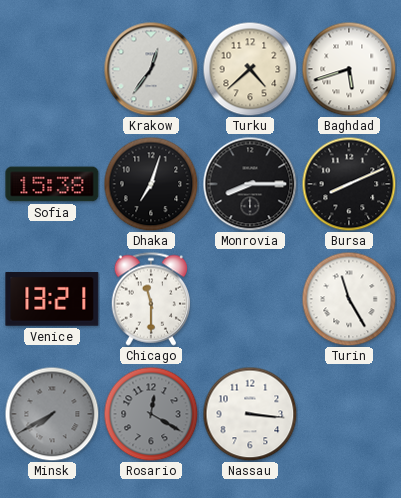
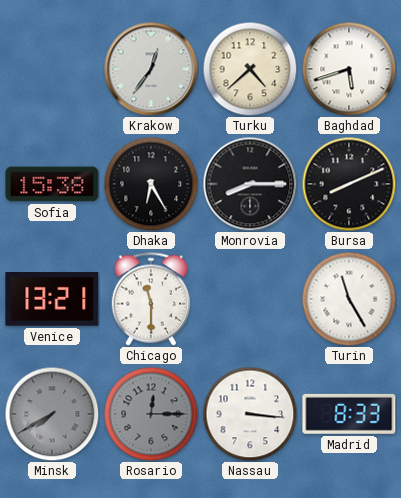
Dhaka: 7:03 -> 6:25
Rosario: 12:20 -> 12:15
Madrid: none -> 8:33
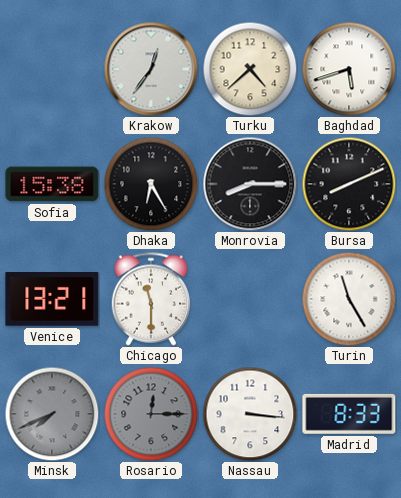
Minsk: 7:40 -> 7:41
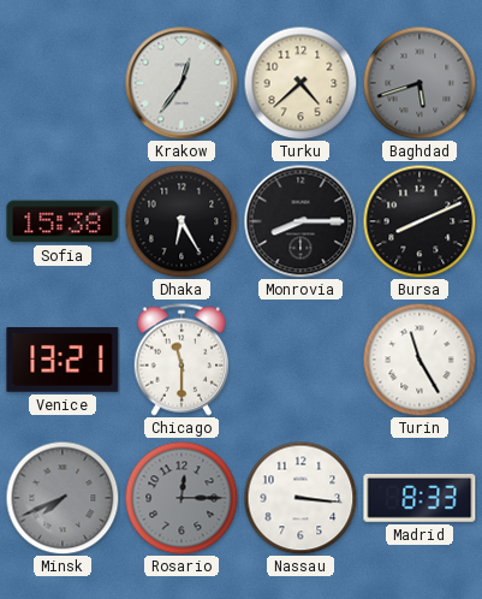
Baghdad dial: white -> grey
